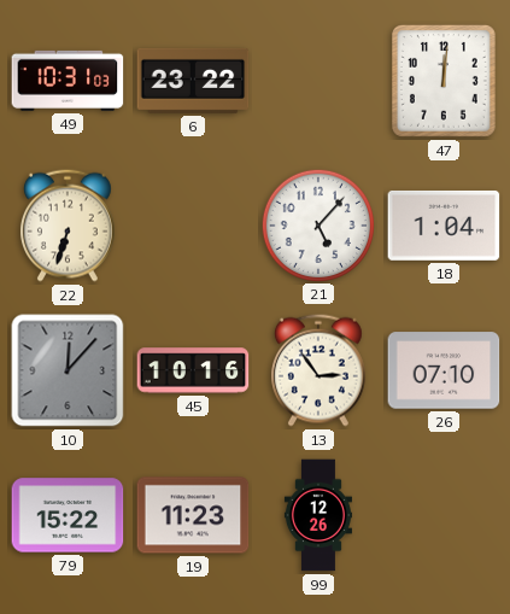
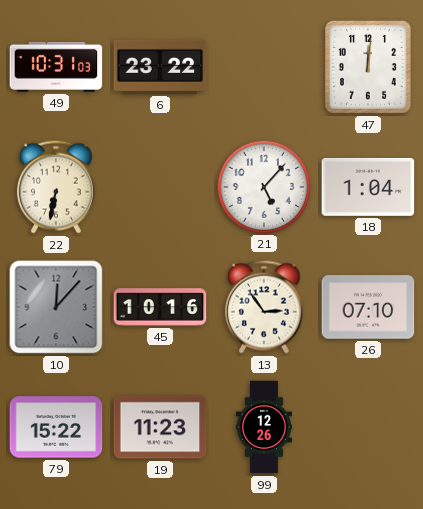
22: 6:33 -> 6:32
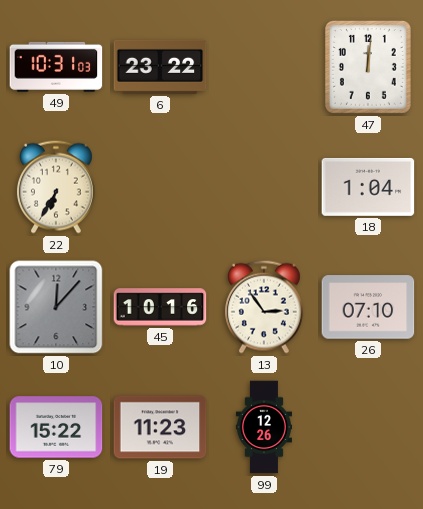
22: 6:32 -> 6:35
21: 5:07 -> none
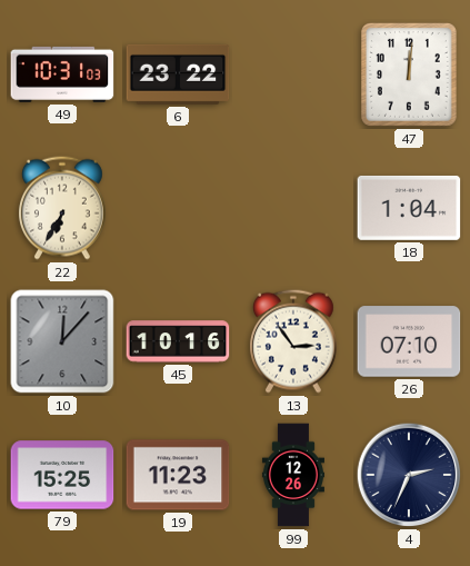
79: 15:22 -> 15:25
4: none -> 2:34
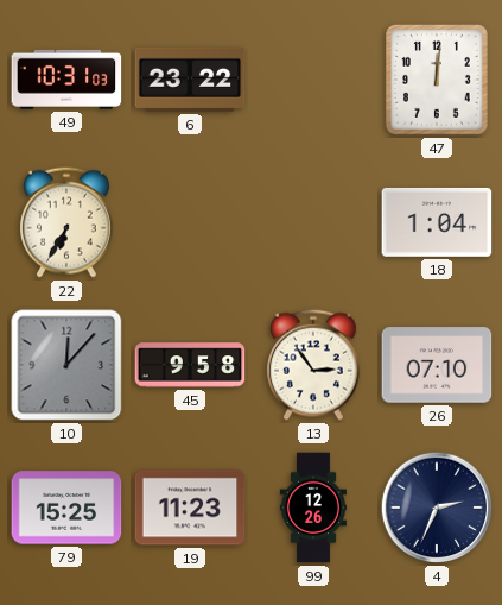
45: 10:16 -> 9:58
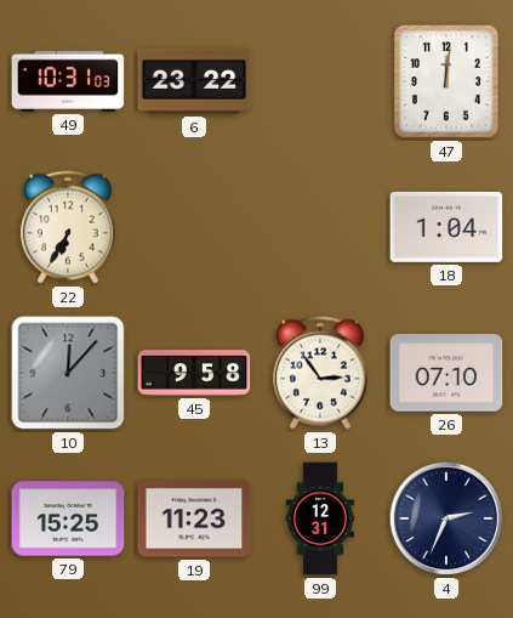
99: 12:26 -> 12:31
